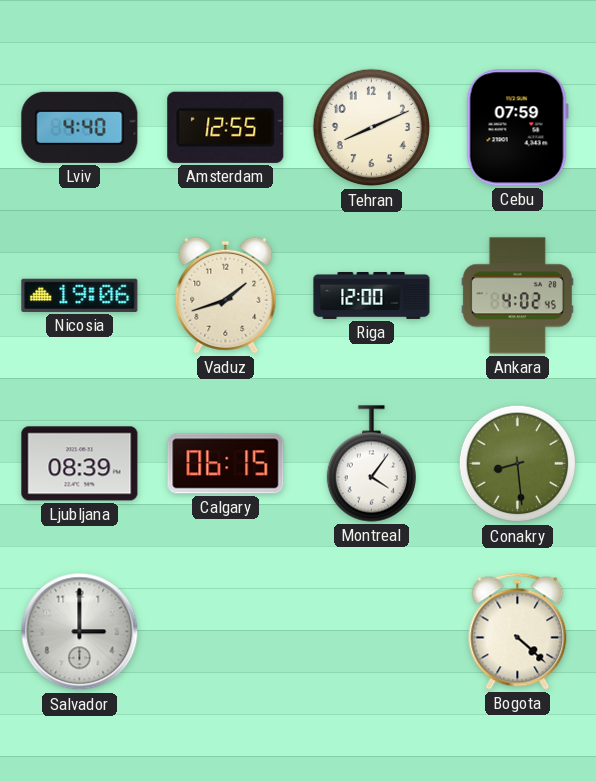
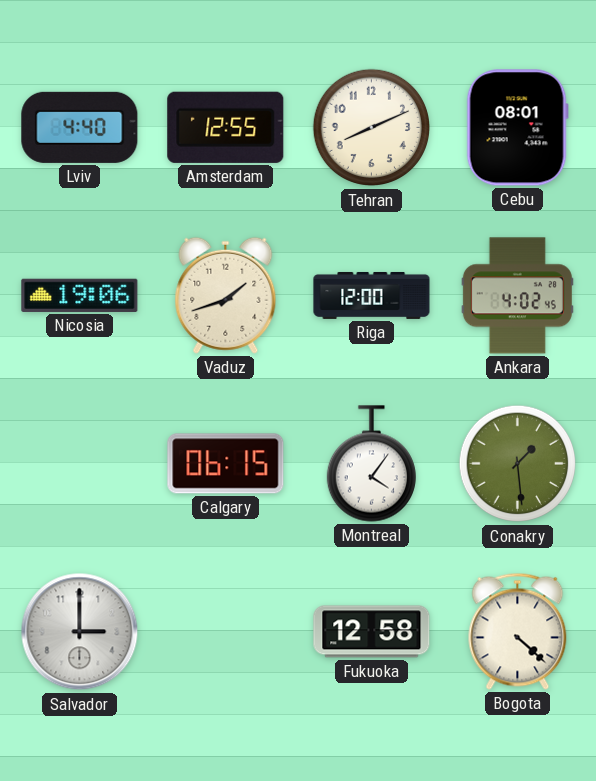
Cebu: 07:59 -> 08:01
Ljubljana: 08:39 -> none
Conakry: 8:29 -> 1:29
Fukuoka: none -> 12:58
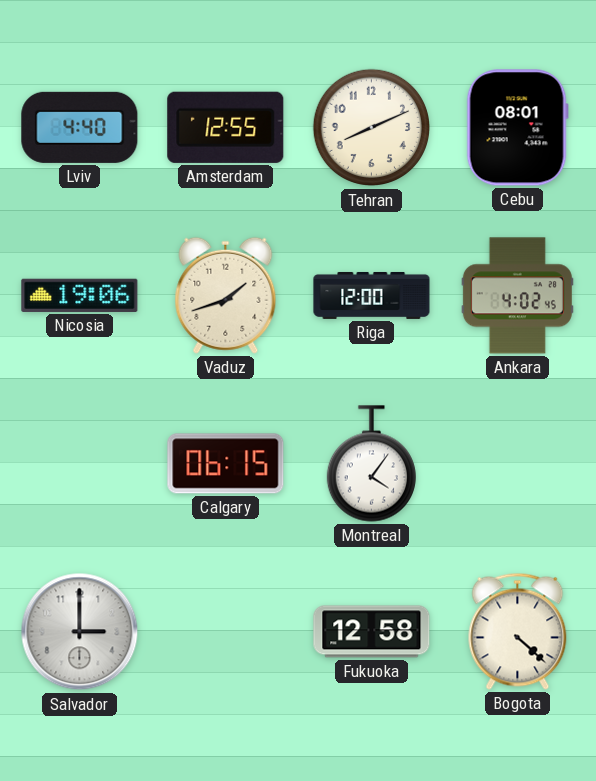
Conakry: 1:29 -> none
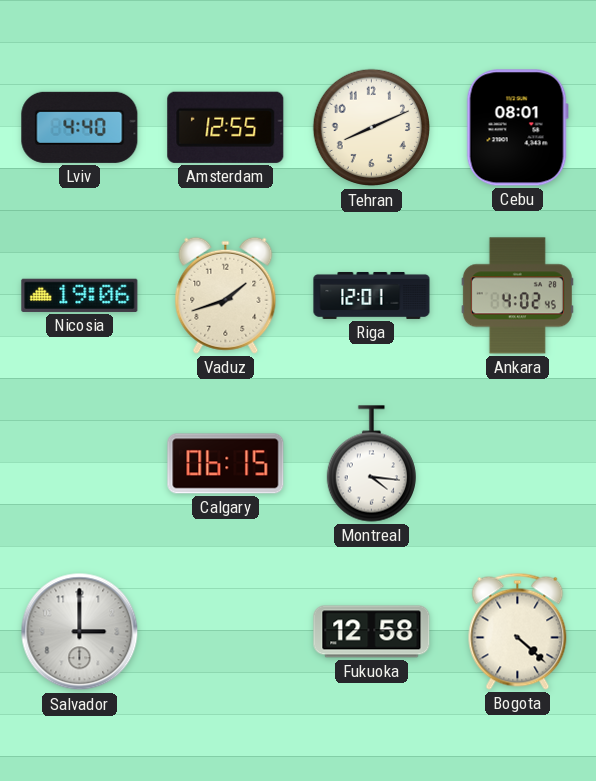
Riga: 12:00 -> 12:01
Montreal: 4:06 -> 4:16
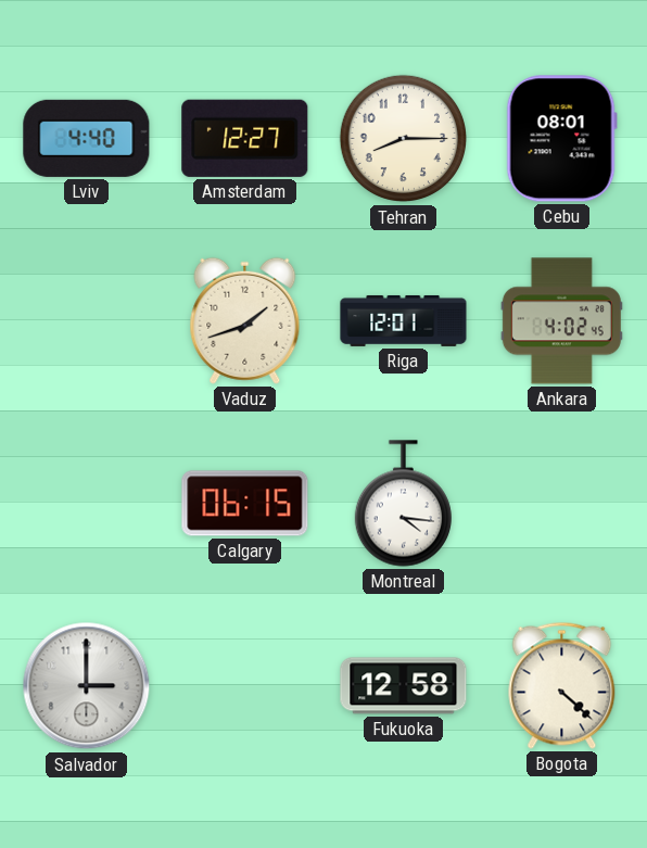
Amsterdam: 12:55 -> 12:27
Tehran: 8:11 -> 8:15
Nicosia: 19:06 -> none
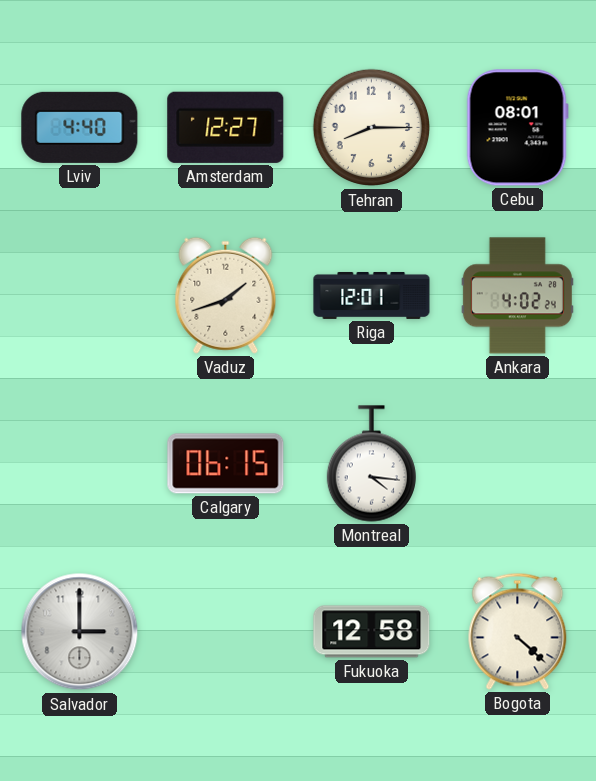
Ankara: 4:02:45 -> 4:02:24
